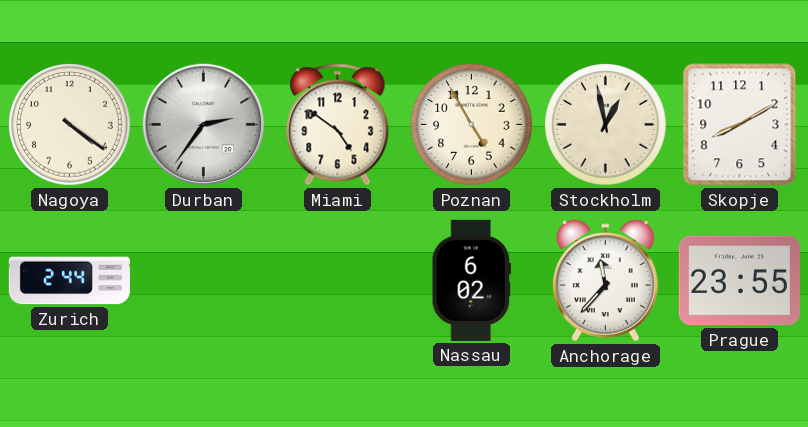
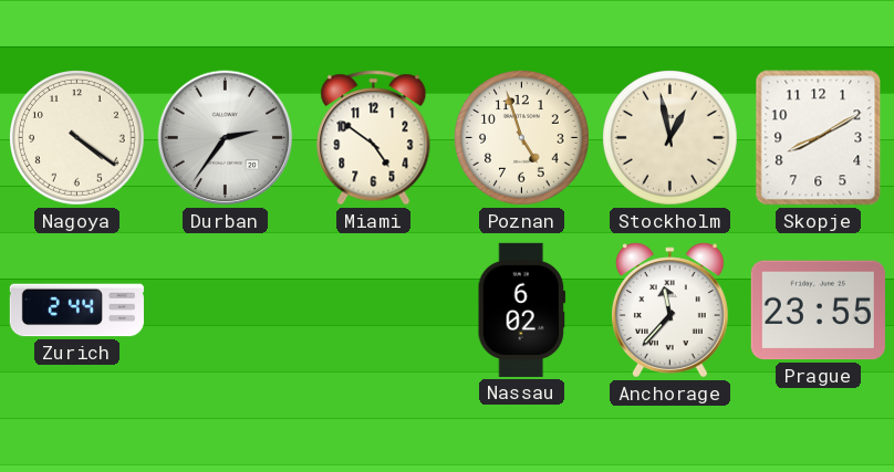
Poznan: 4:55 -> 4:57
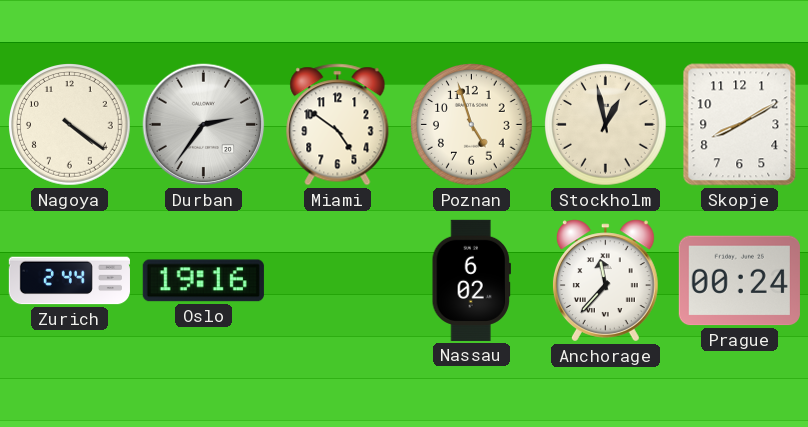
Oslo: none -> 19:16
Prague: 23:55 -> 00:24
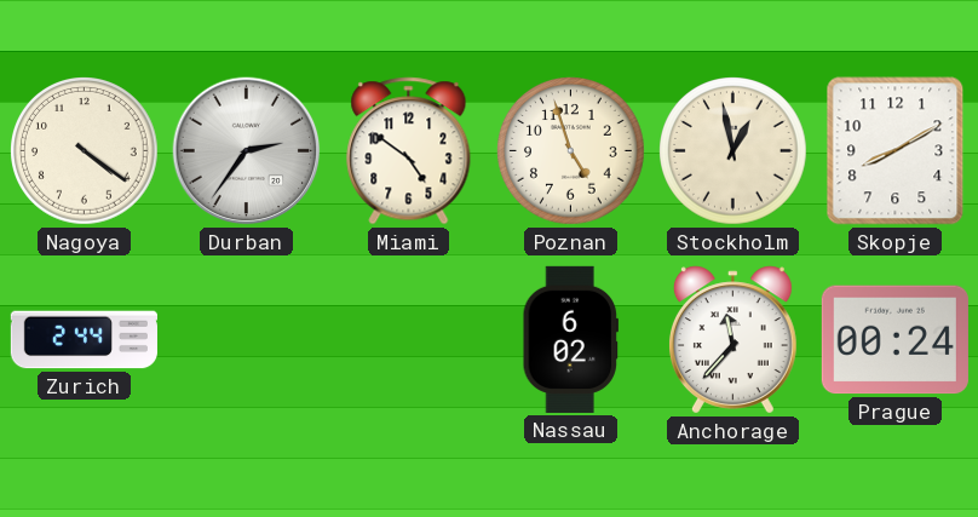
Oslo: 19:16 -> none
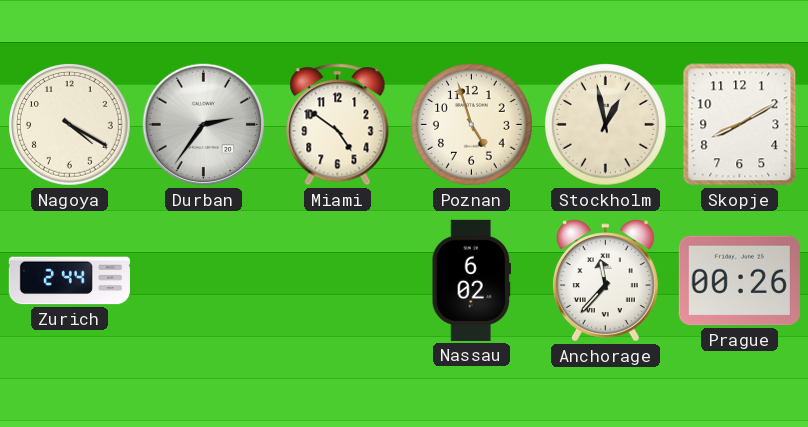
Nagoya: 4:21 -> 4:20
Prague: 00:24 -> 00:26
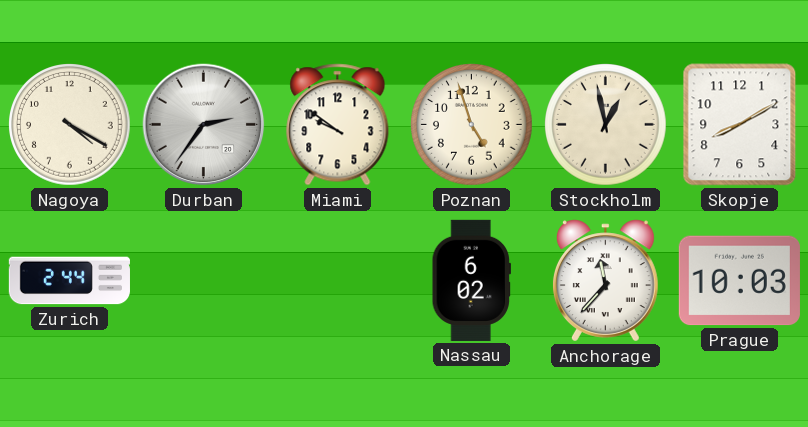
Miami: 4:51 -> 9:51
Prague: 00:26 -> 10:03
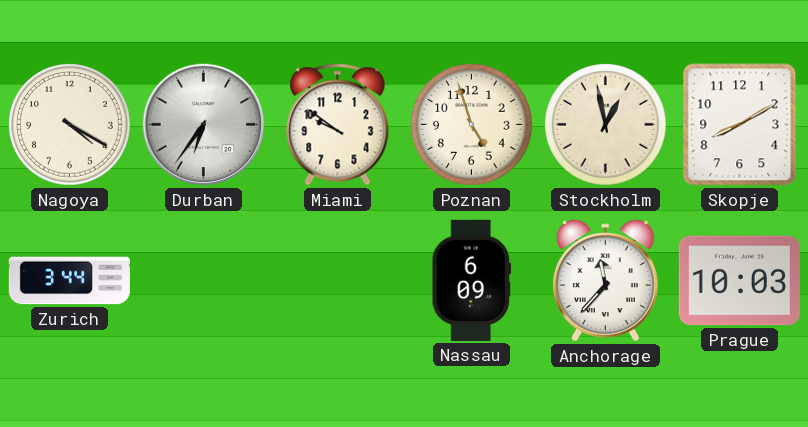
Durban: 2:36 -> 6:36
Zurich: 2:44 -> 3:44
Nassau: 6:02 -> 6:09
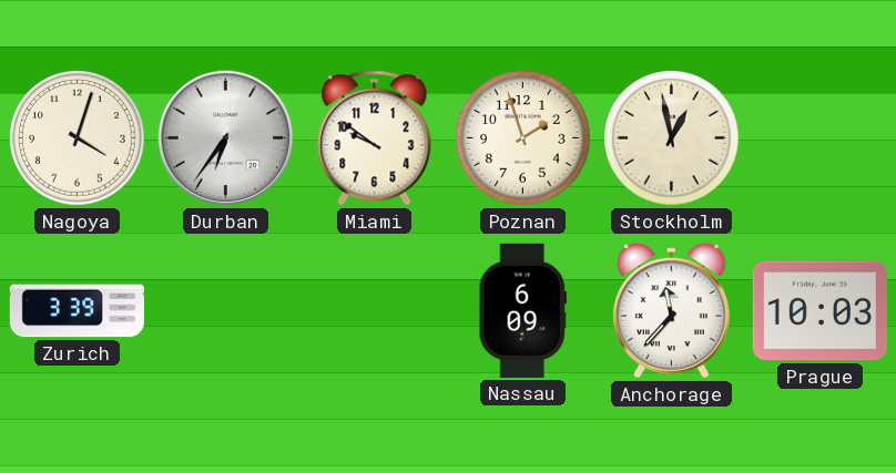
Nagoya: 4:20 -> 4:03
Poznan: 4:57 -> 1:57
Skopje: 8:10 -> none
Zurich: 3:44 -> 3:39
